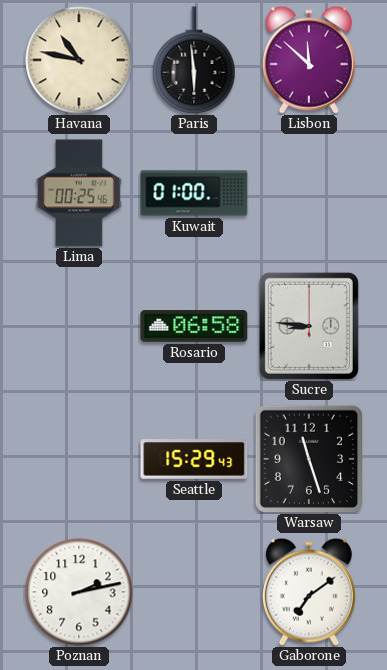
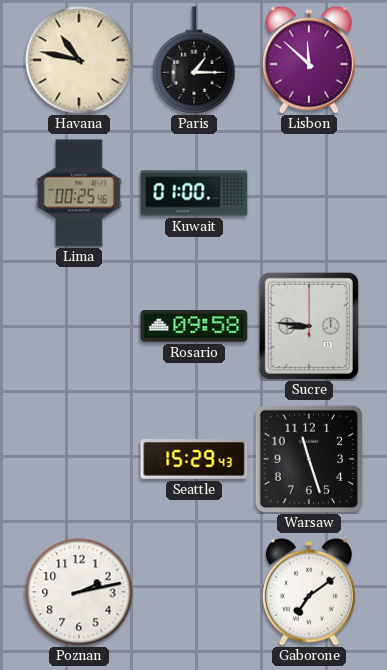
Paris: 5:59 -> 1:15
Rosario: 06:58 -> 09:58
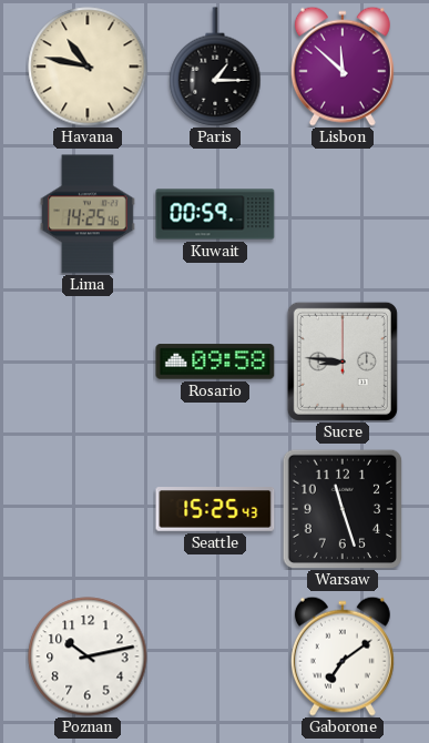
Lima: 00:25 -> 14:25
Kuwait: 01:00 -> 00:59
Seattle: 15:29 -> 15:25
Poznan: 2:13 -> 10:13
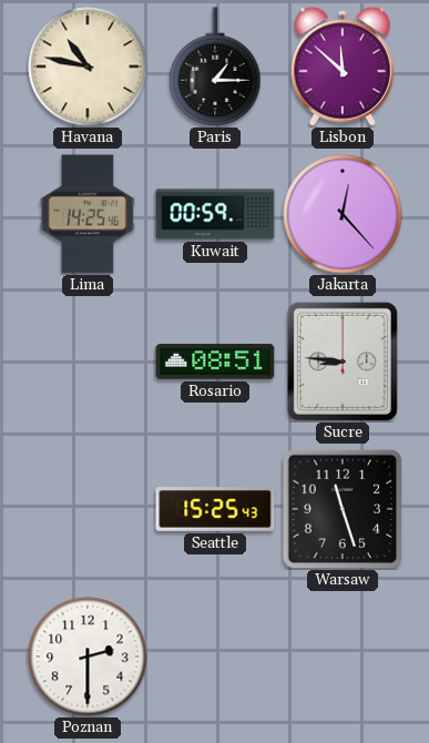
Jakarta: none -> 12:23
Rosario: 09:58 -> 08:51
Poznan: 10:13 -> 2:30
Gaborone: 7:09 -> none
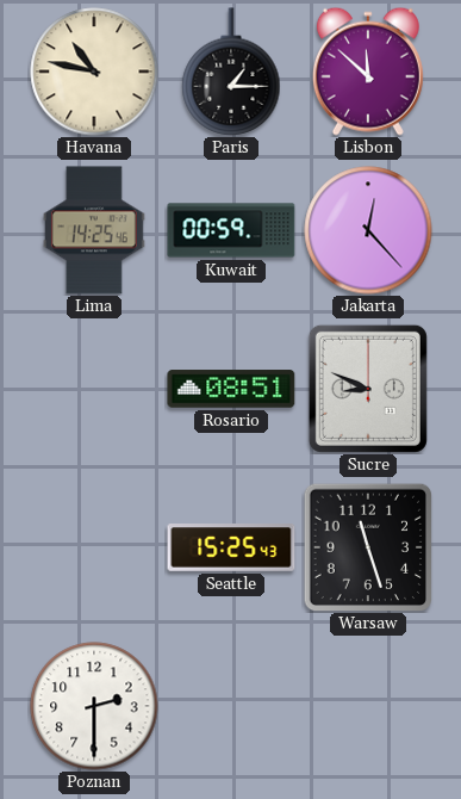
Sucre: 8:46 -> 8:49
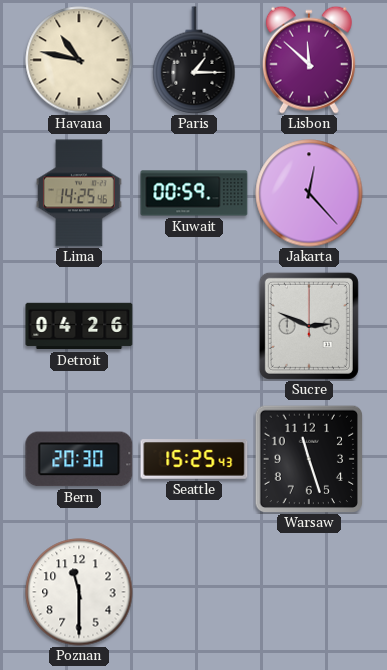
Detroit: none -> 04:26
Rosario: 08:51 -> none
Sucre: 8:49 -> 2:49
Bern: none -> 20:30
Poznan: 2:30 -> 11:30
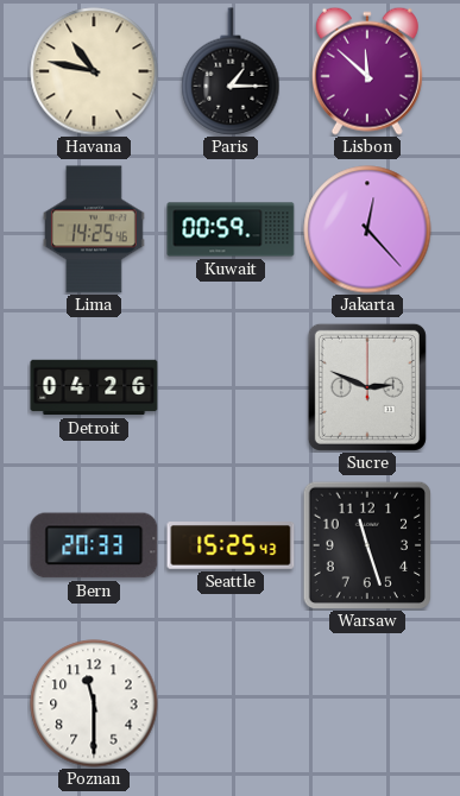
Bern: 20:30 -> 20:33
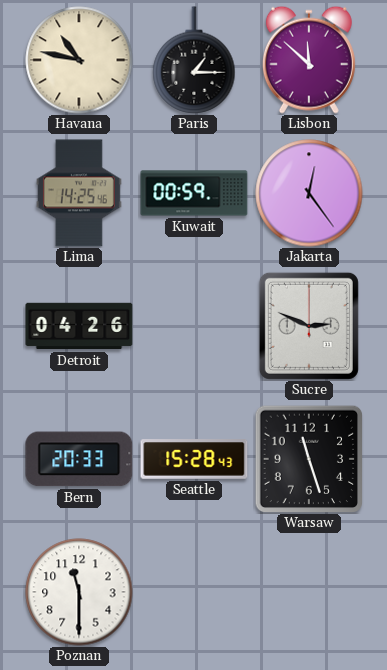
Jakarta: 12:23 -> 12:24
Seattle: 15:25 -> 15:28
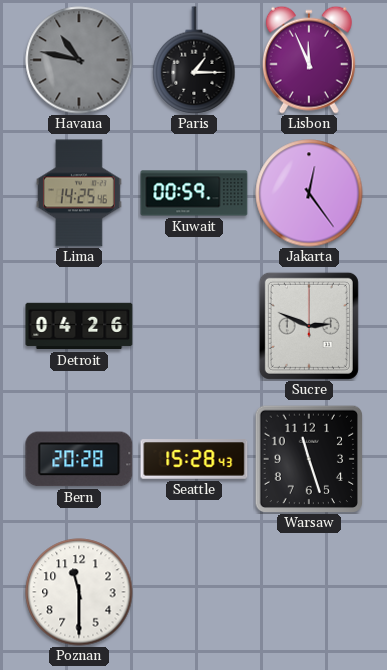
Havana dial: cream -> grey
Lisbon: 11:52 -> 11:56
Bern: 20:33 -> 20:28
